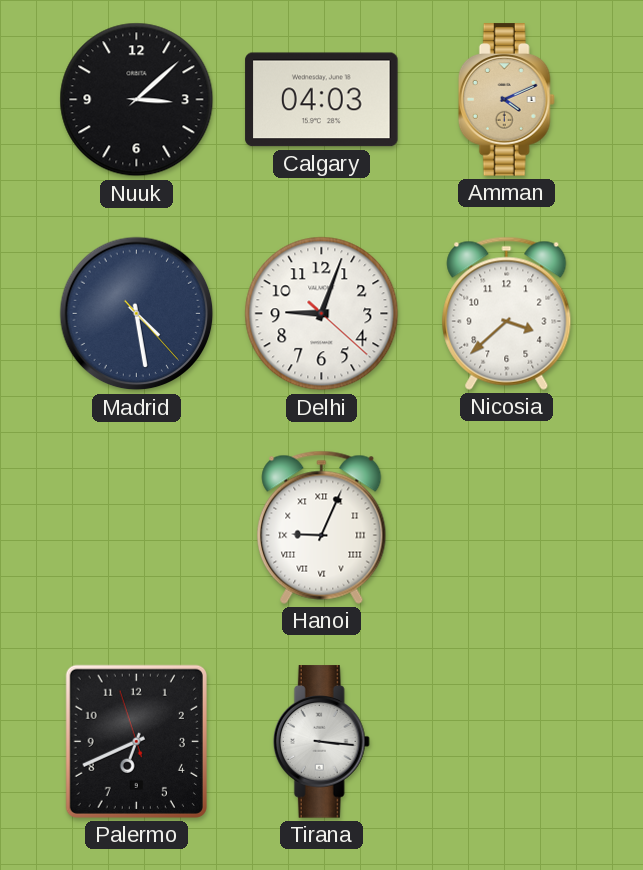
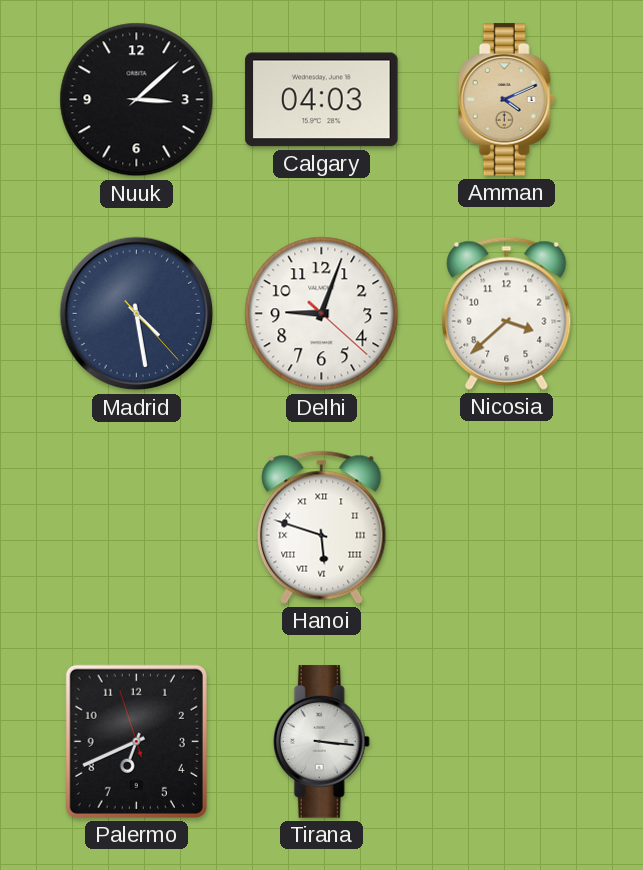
Hanoi: 9:04 -> 5:48
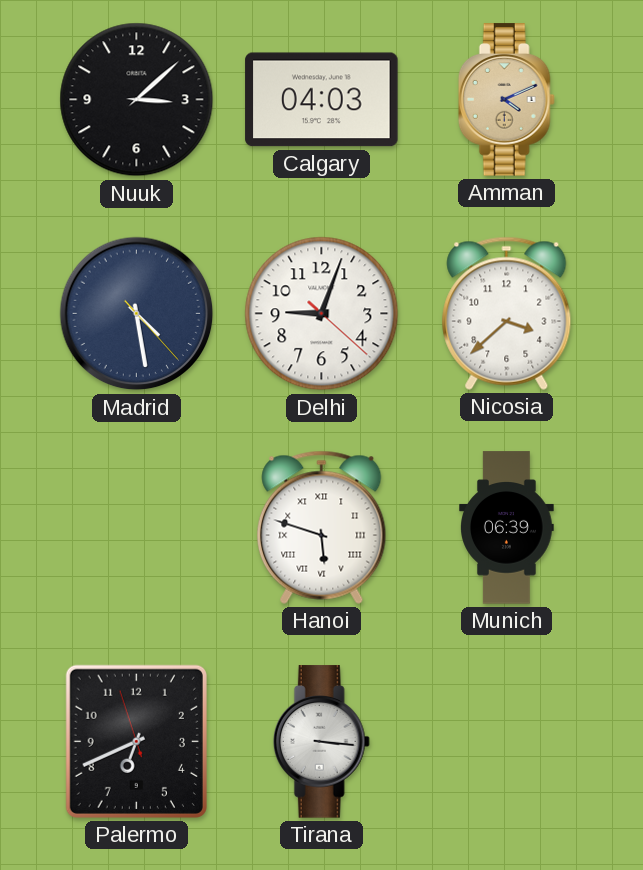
Munich: none -> 06:39
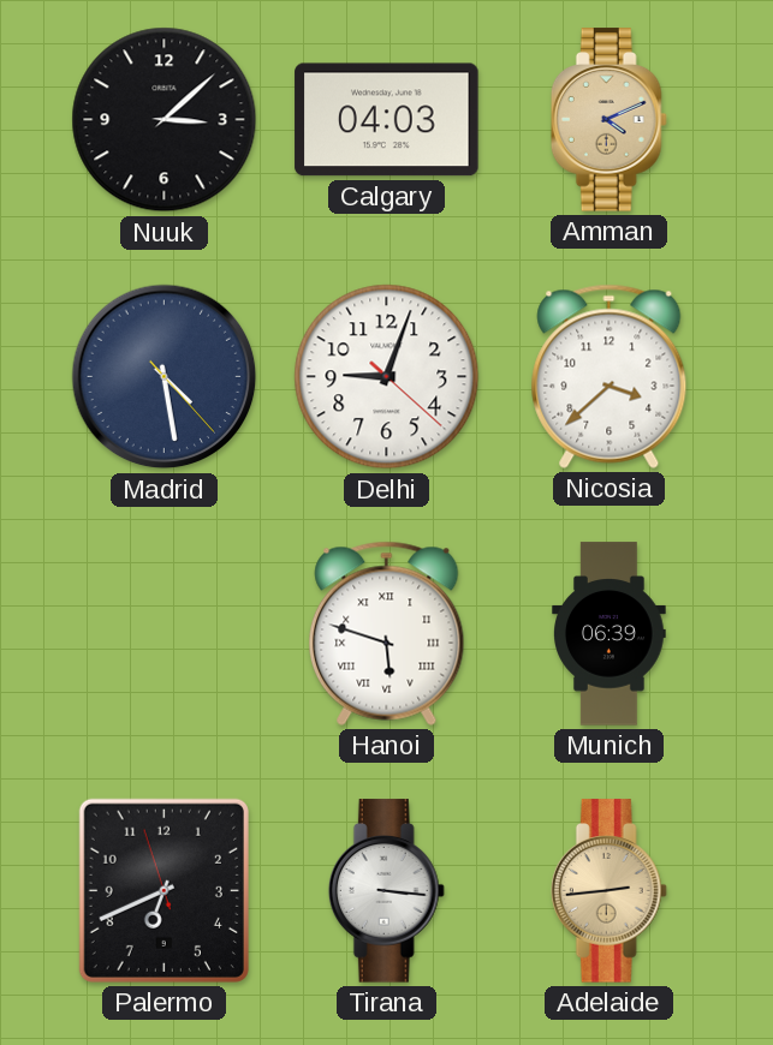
Adelaide: none -> 2:44
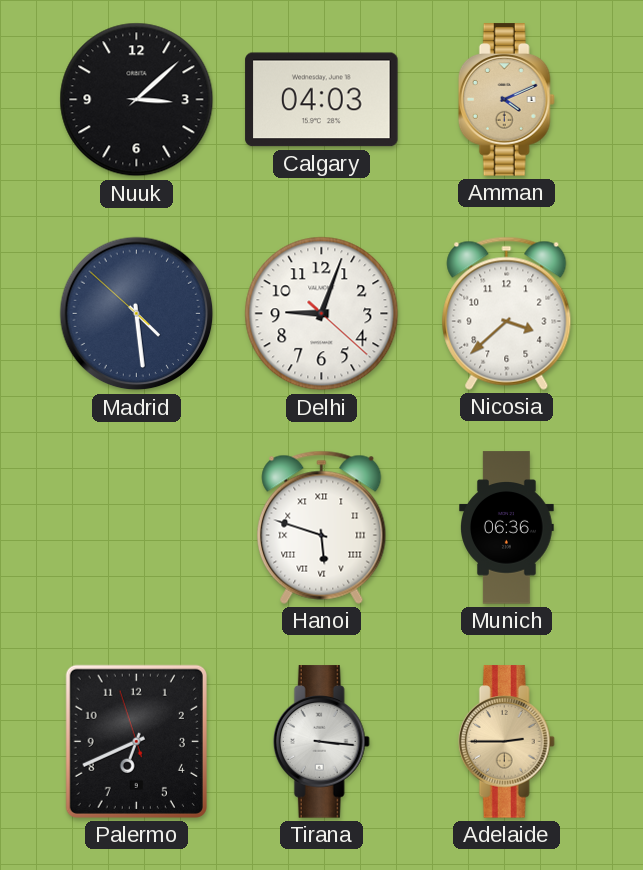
Madrid: 4:28:23 -> 4:28:52
Munich: 06:39 -> 06:36
Adelaide: 2:44 -> 2:45
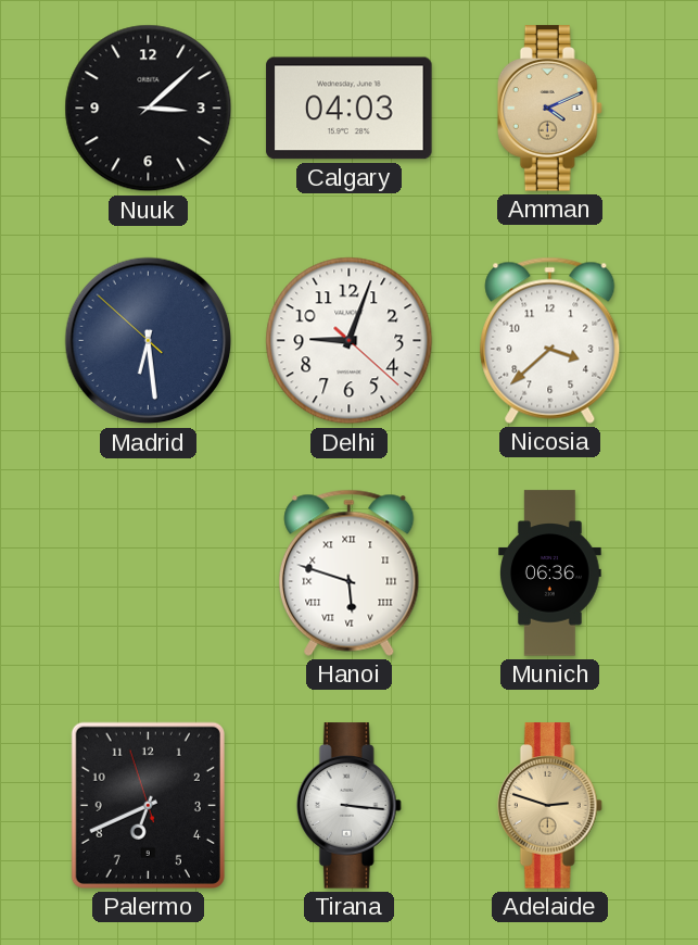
Madrid: 4:28 -> 6:28
Adelaide: 2:45 -> 2:48
